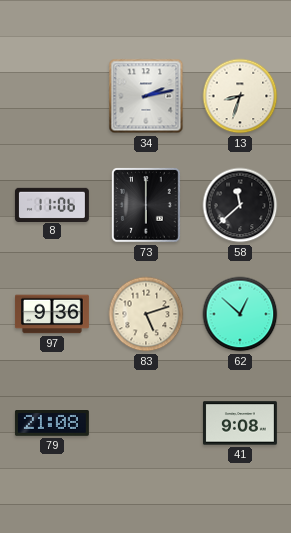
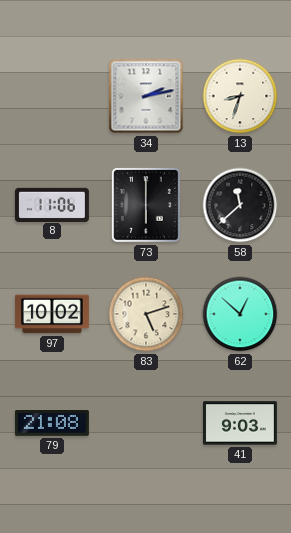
97: 9:36 -> 10:02
41: 9:08 -> 9:03
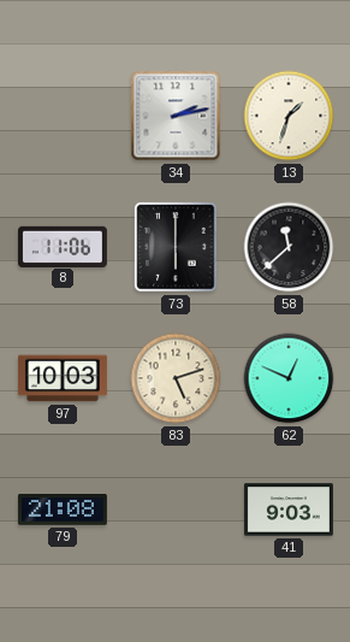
13: 8:33 -> 1:33
97: 10:02 -> 10:03
62: 12:52 -> 12:49
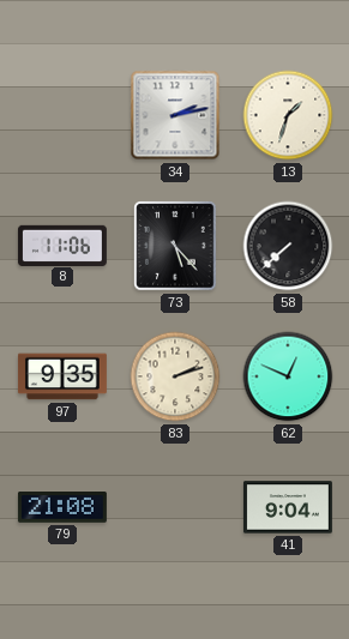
73: 6:00 -> 5:23
58: 11:38 -> 7:38
97: 10:03 -> 9:35
83: 5:12 -> 2:12
41: 9:03 -> 9:04
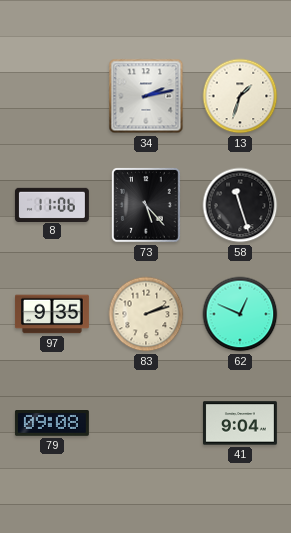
58: 7:38 -> 11:27
79: 21:08 -> 09:08
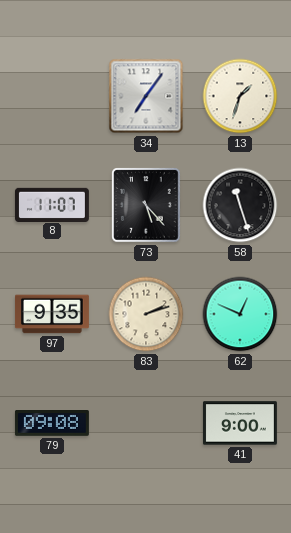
34: 2:13 -> 7:06
8: 11:06 -> 11:07
41: 9:04 -> 9:00
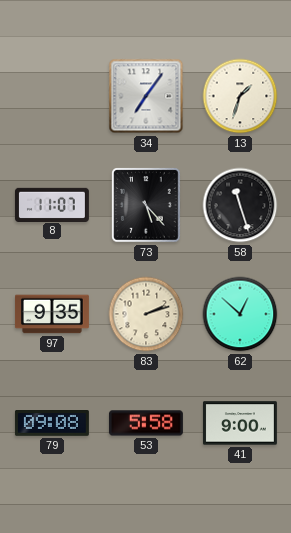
62: 12:49 -> 12:52
53: none -> 5:58
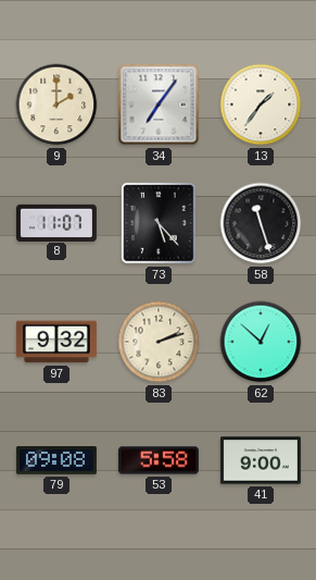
9: none -> 2:00
13: 1:33 -> 1:36
97: 9:35 -> 9:32
